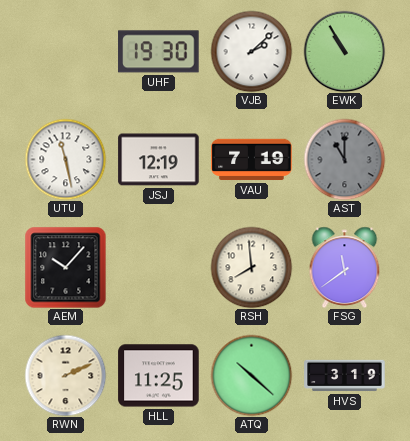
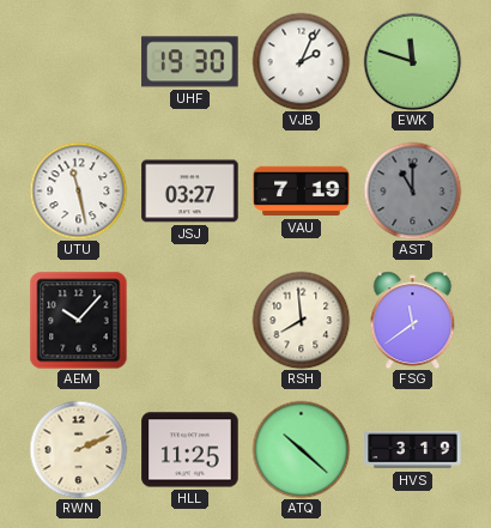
VJB: 2:08 -> 2:04
EWK: 10:55 -> 11:48
JSJ: 12:19 -> 03:27
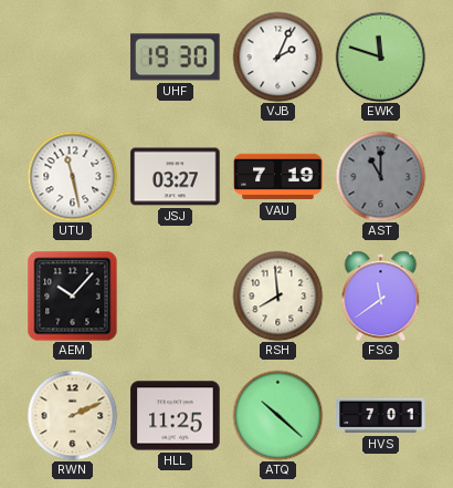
HVS: 3:19 -> 7:01
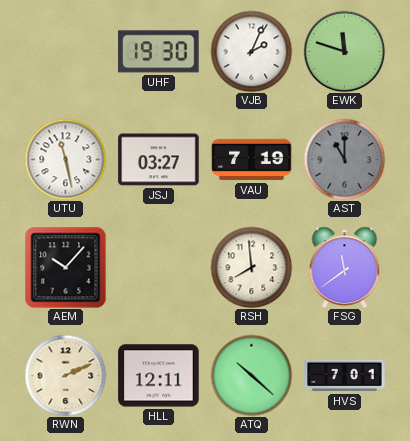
HLL: 11:25 -> 12:11
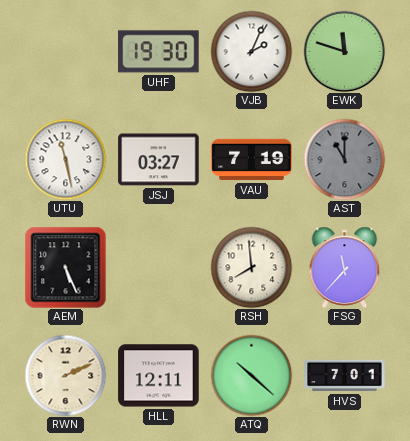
AEM: 10:07 -> 5:26
FSG: 11:39 -> 11:37
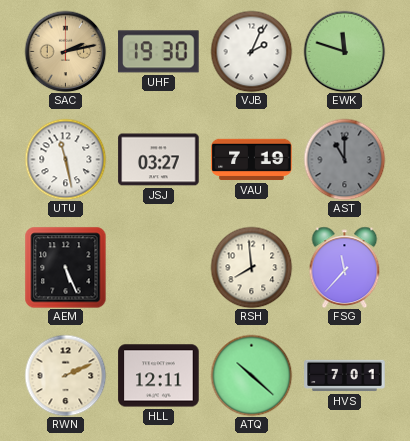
SAC: none -> 2:13
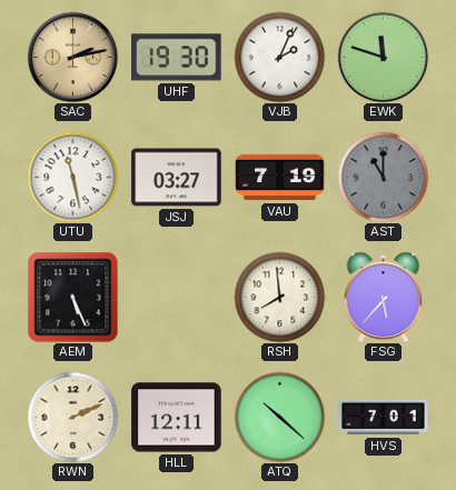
FSG: 11:37 -> 5:37
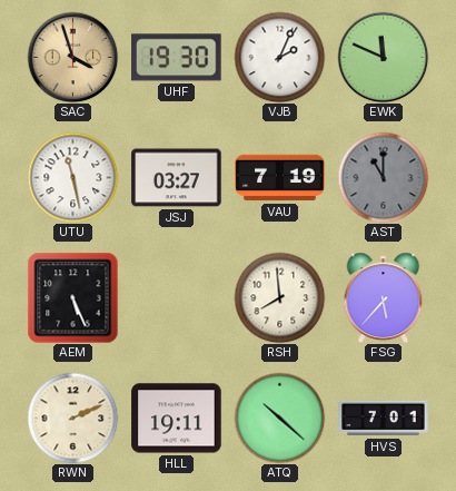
SAC: 2:13 -> 3:57
EWK: 11:48 -> 11:49
HLL: 12:11 -> 19:11
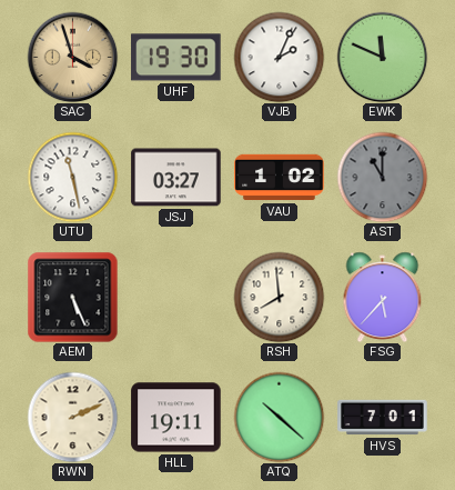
VAU: 7:19 -> 1:02
